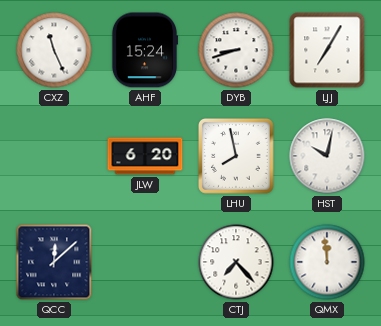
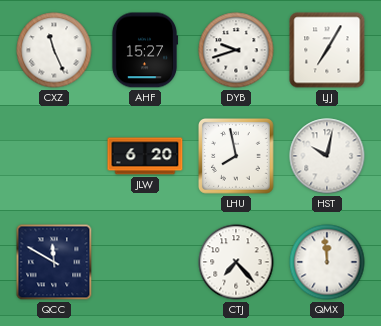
AHF: 15:24 -> 15:27
DYB: 8:42 -> 9:42
QCC: 12:08 -> 11:50
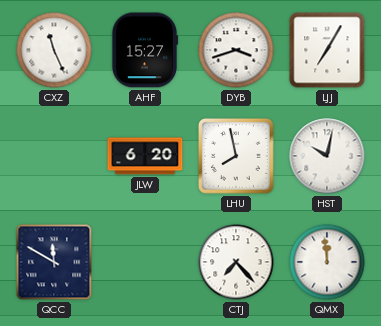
DYB: 9:42 -> 3:42
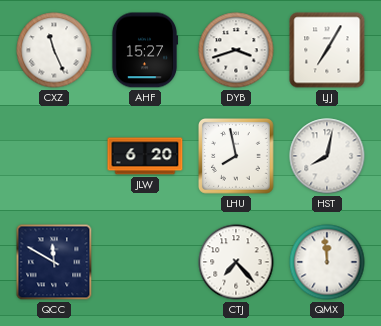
HST: 10:02 -> 8:02
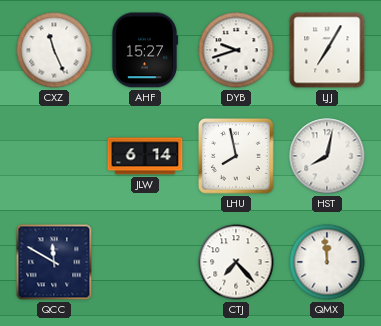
DYB: 3:42 -> 9:42
JLW: 6:20 -> 6:14
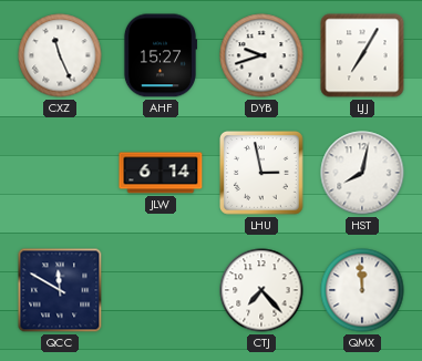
LHU: 7:58 -> 2:58
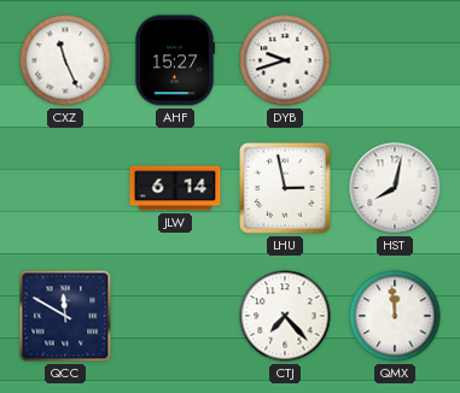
LJJ: 7:05 -> none
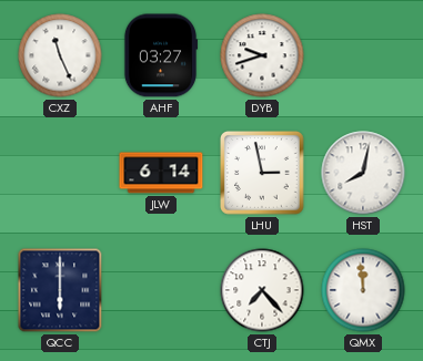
AHF: 15:27 -> 03:27
QCC: 11:50 -> 6:00
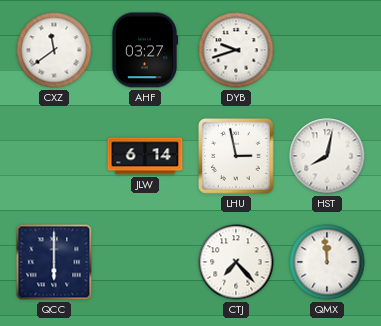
CXZ: 11:26 -> 11:39
